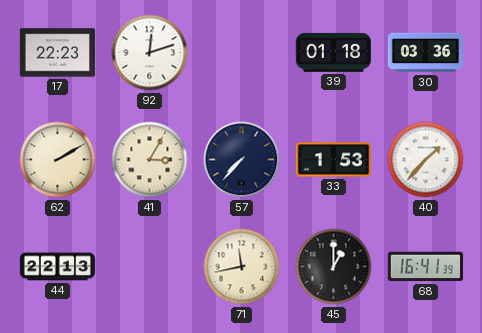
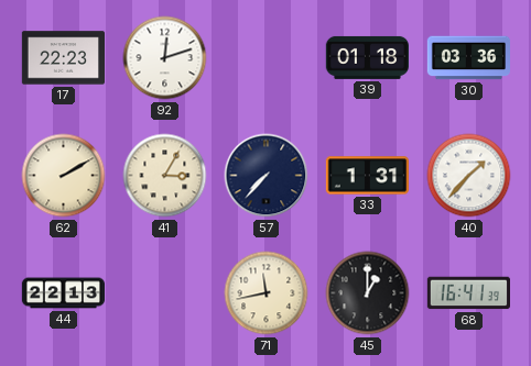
33: 1:53 -> 1:31
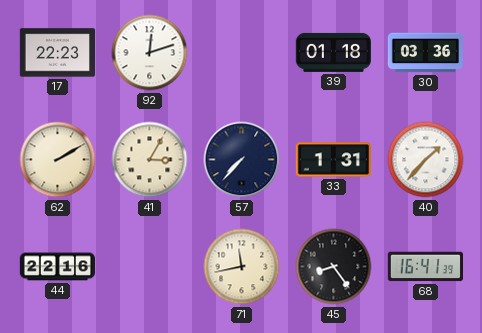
44: 22:13 -> 22:16
45: 1:00 -> 8:24
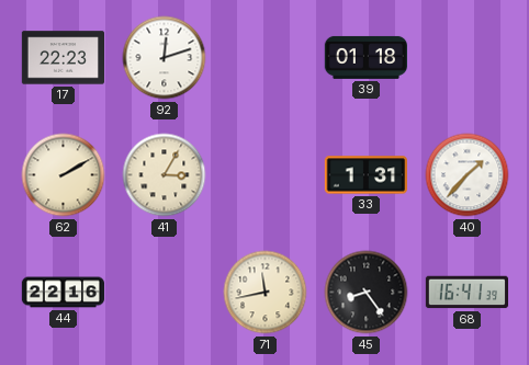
30: 03:36 -> none
57: 7:37 -> none
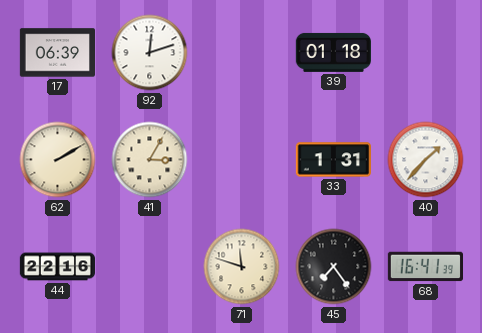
17: 22:23 -> 06:39
71: 11:43 -> 11:48
45: 8:24 -> 7:24
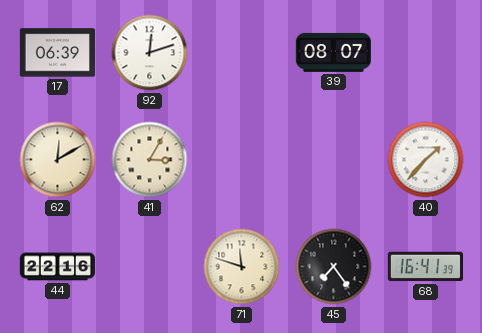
39: 01:18 -> 08:07
62: 2:10 -> 12:10
33: 1:31 -> none
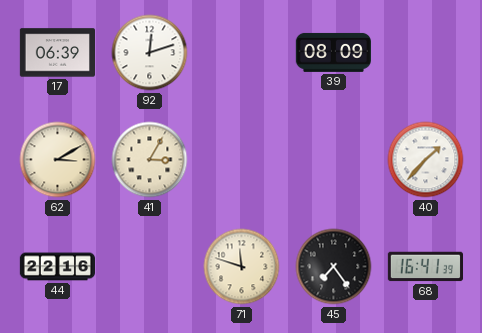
39: 08:07 -> 08:09
62: 12:10 -> 3:10
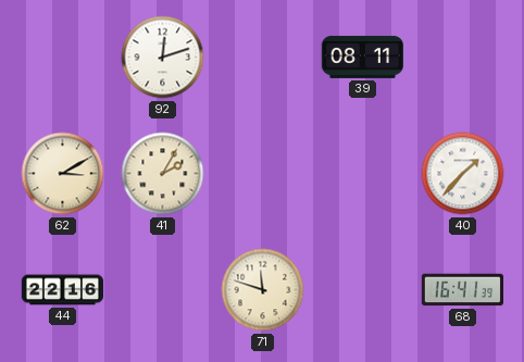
17: 06:39 -> none
39: 08:09 -> 08:11
41: 3:05 -> 2:05
45: 7:24 -> none
